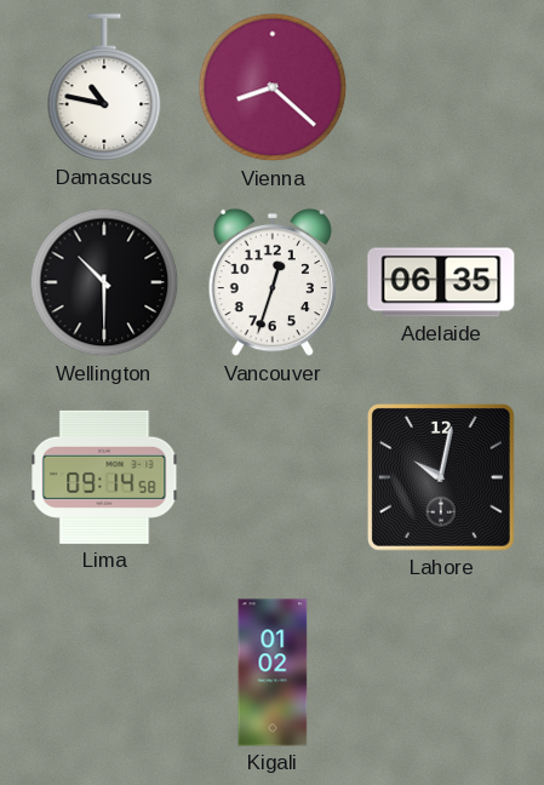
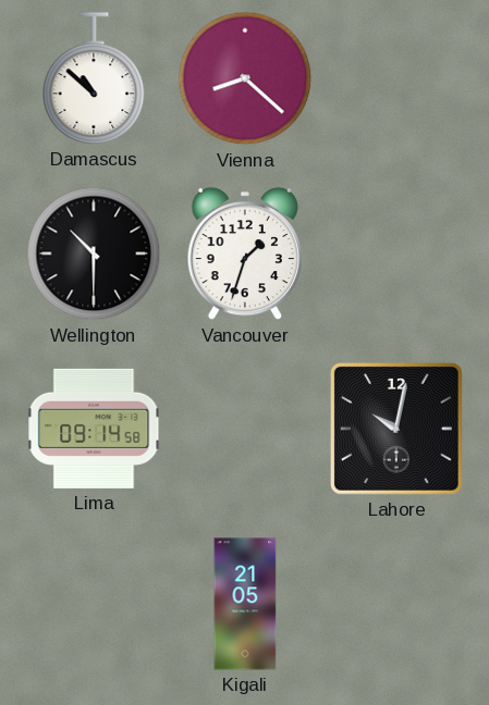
Damascus: 10:47 -> 10:52
Vancouver: 12:33 -> 1:33
Adelaide: 06:35 -> none
Kigali: 01:02 -> 21:05
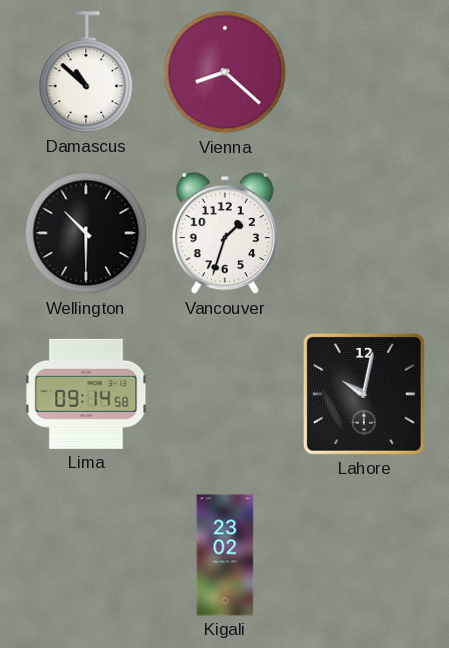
Kigali: 21:05 -> 23:02
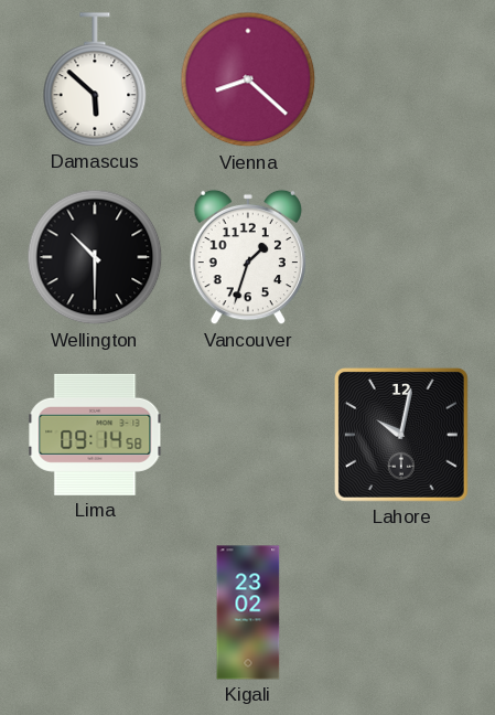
Damascus: 10:52 -> 5:52
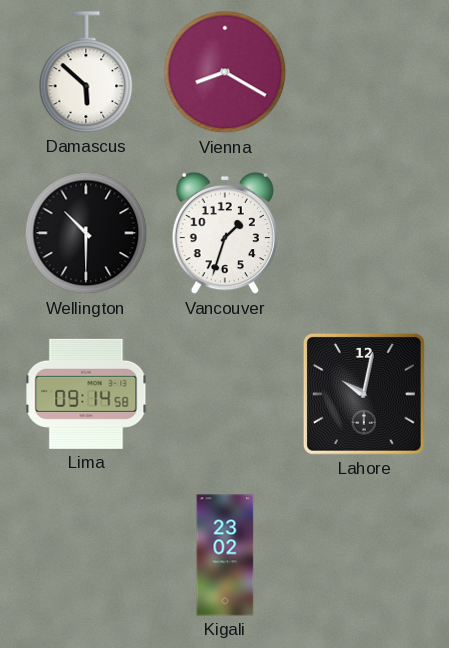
Vienna: 8:22 -> 8:20
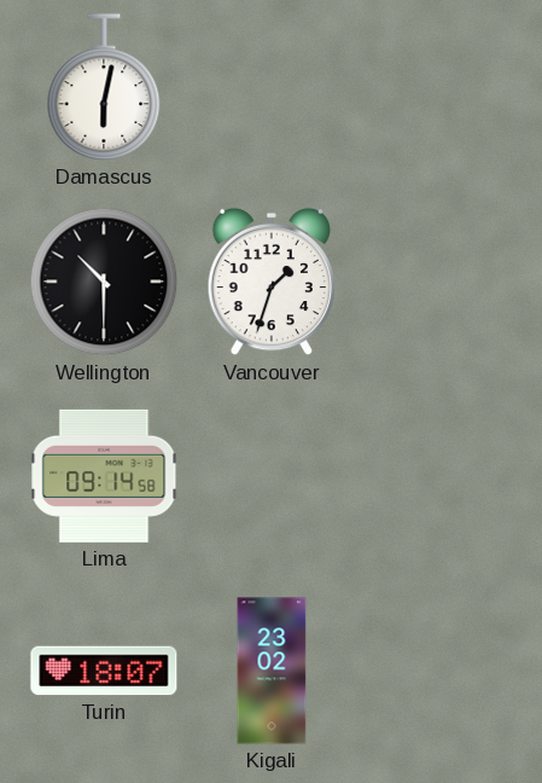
Damascus: 5:52 -> 6:02
Vienna: 8:20 -> none
Lahore: 10:02 -> none
Turin: none -> 18:07
